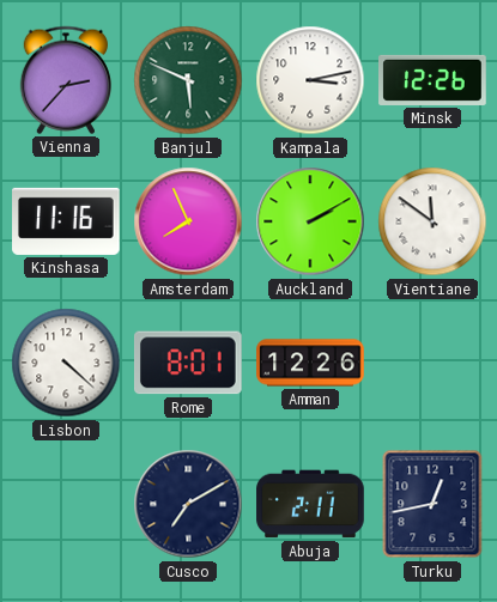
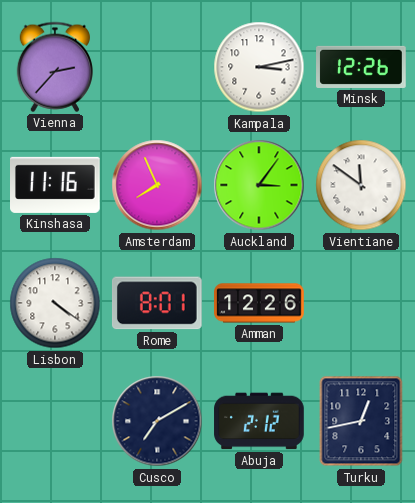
Banjul: 5:49 -> none
Auckland: 2:10 -> 3:06
Lisbon: 4:22 -> 4:21
Abuja: 2:11 -> 2:12
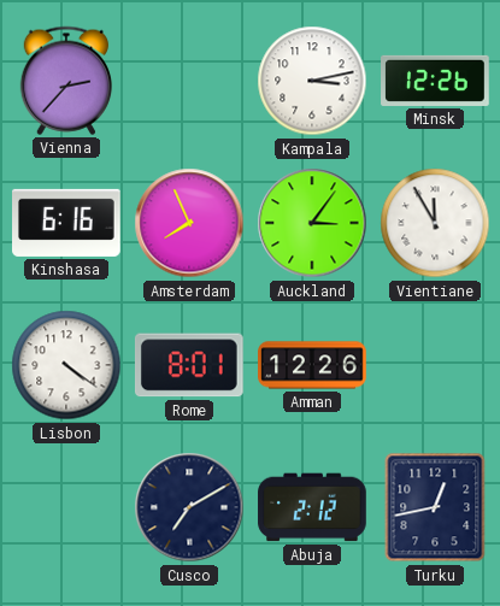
Kinshasa: 11:16 -> 6:16
Vientiane: 11:51 -> 11:55
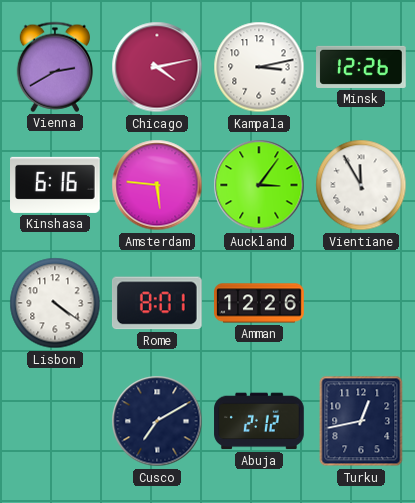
Vienna: 2:37 -> 2:40
Chicago: none -> 4:13
Amsterdam: 7:56 -> 5:46
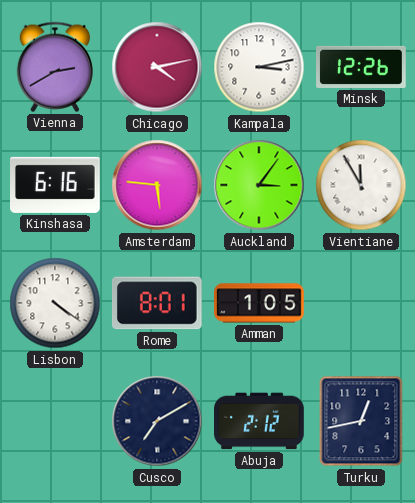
Amman: 12:26 -> 1:05
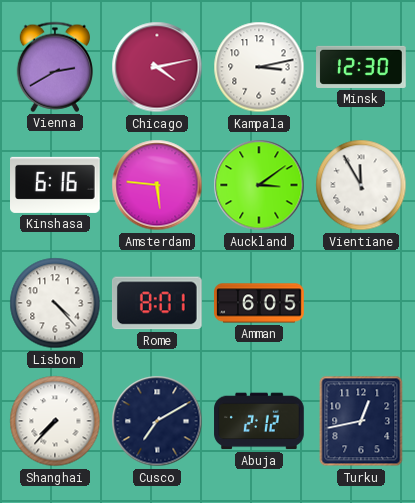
Minsk: 12:26 -> 12:30
Auckland: 3:06 -> 3:09
Lisbon: 4:21 -> 4:23
Amman: 1:05 -> 6:05
Shanghai: none -> 7:37
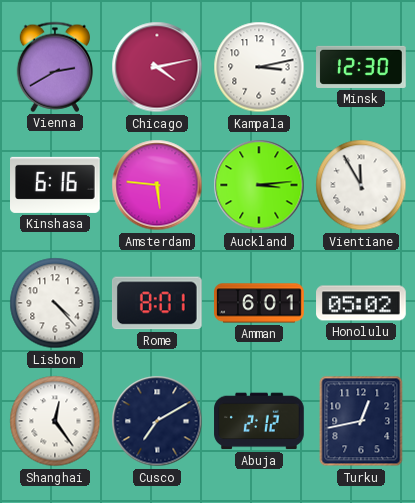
Auckland: 3:09 -> 3:14
Amman: 6:05 -> 6:01
Honolulu: none -> 05:02
Shanghai: 7:37 -> 12:24
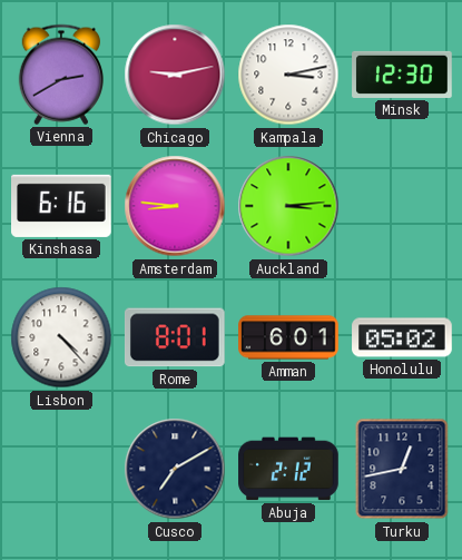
Chicago: 4:13 -> 9:13
Amsterdam: 5:46 -> 8:46
Vientiane: 11:55 -> none
Shanghai: 12:24 -> none
